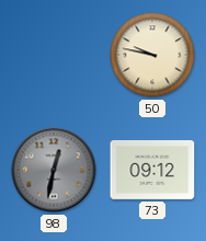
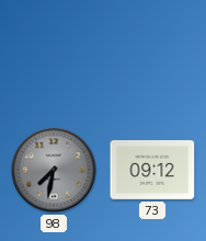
50: 9:47 -> none
98: 12:32 -> 7:32
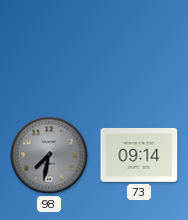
73: 09:12 -> 09:14
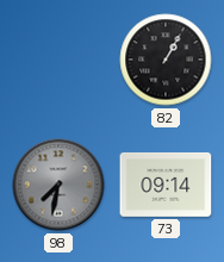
82: none -> 1:05
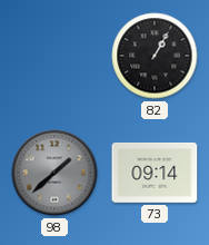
98: 7:32 -> 1:38
